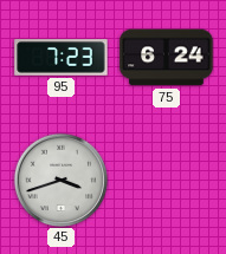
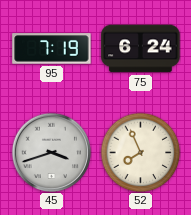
95: 7:23 -> 7:19
52: none -> 7:56
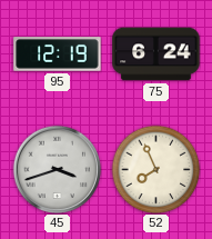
95: 7:19 -> 12:19
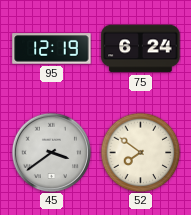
45: 3:42 -> 3:39
52: 7:56 -> 7:51
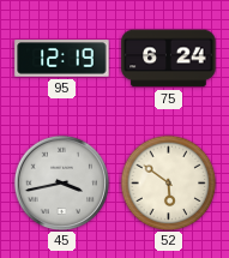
45: 3:39 -> 3:43
52: 7:51 -> 5:51
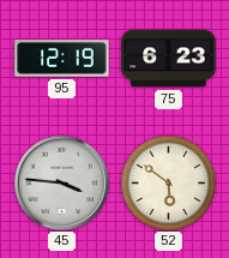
75: 6:24 -> 6:23
45: 3:43 -> 3:46
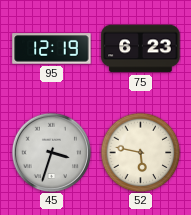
45: 3:46 -> 3:33
52: 5:51 -> 5:47
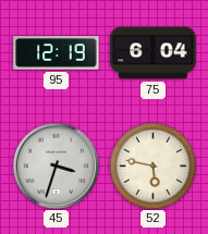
75: 6:23 -> 6:04
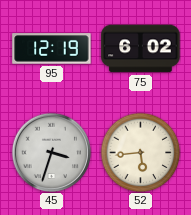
75: 6:04 -> 6:02
52: 5:47 -> 5:44
